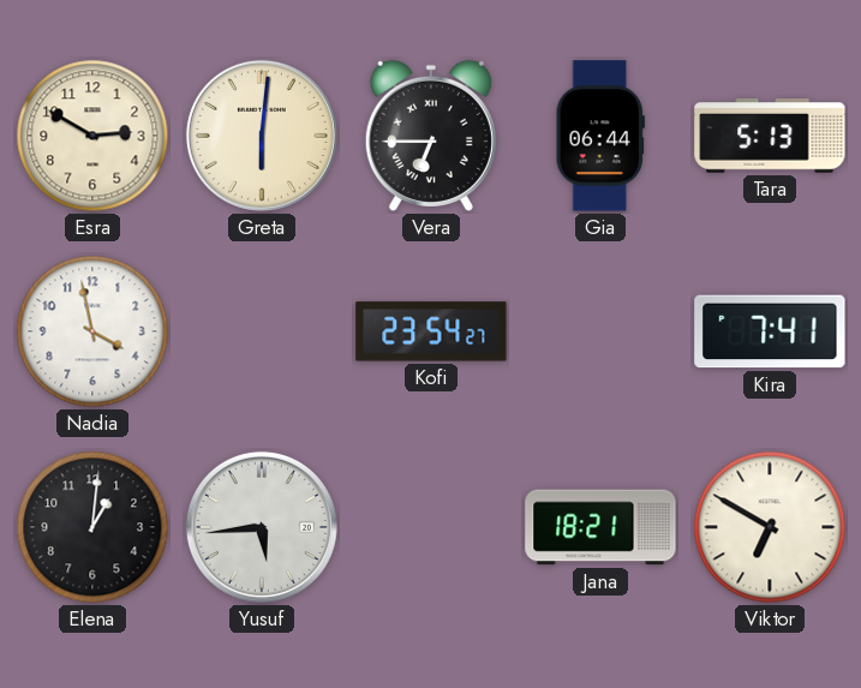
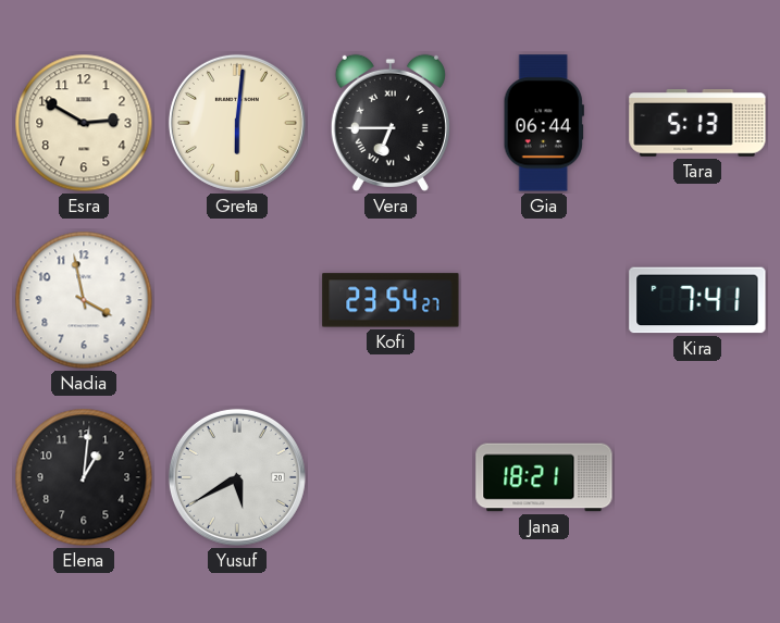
Yusuf: 5:44 -> 5:40
Viktor: 6:50 -> none
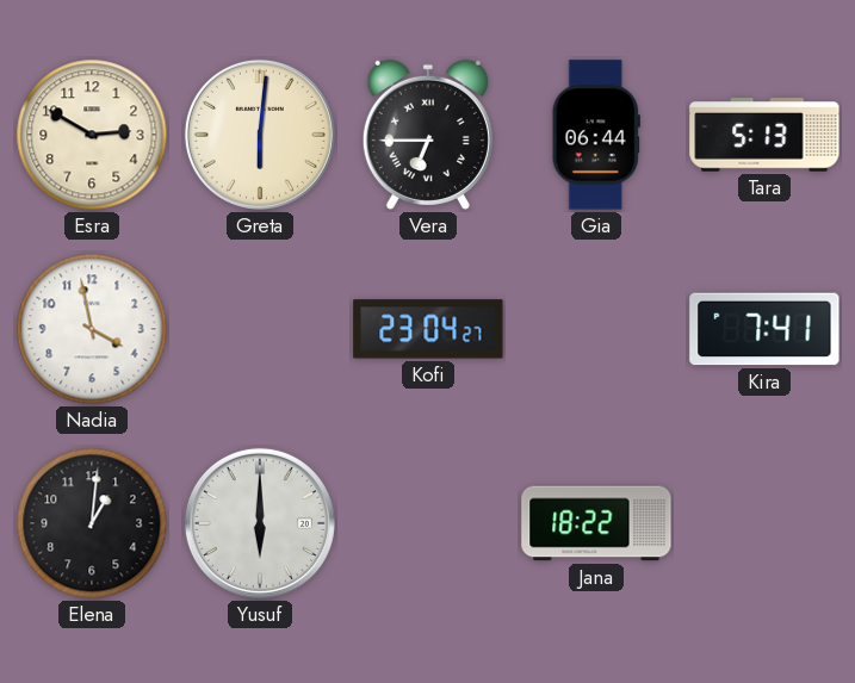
Kofi: 23:54 -> 23:04
Yusuf: 5:40 -> 6:00
Jana: 18:21 -> 18:22
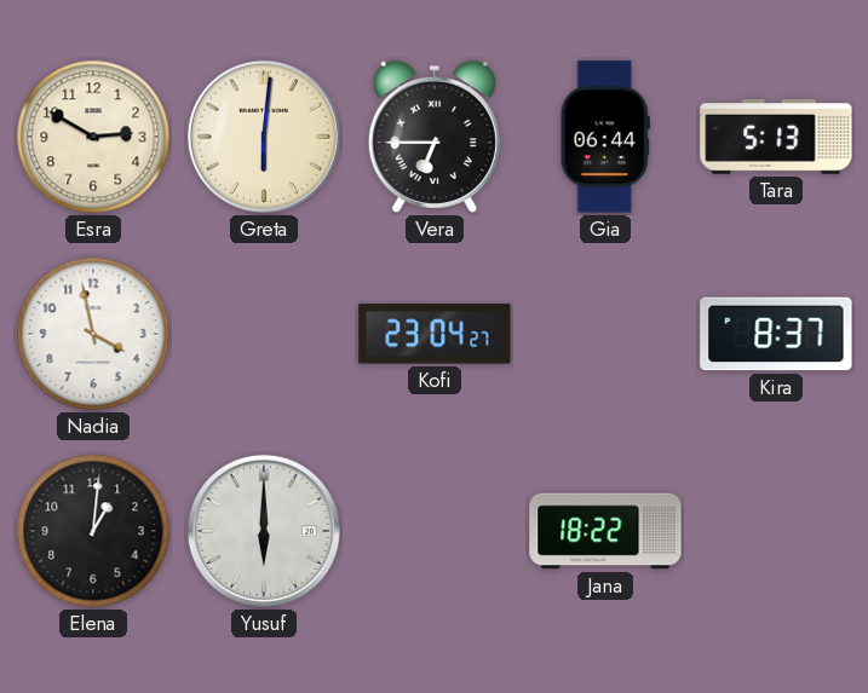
Kira: 7:41 -> 8:37
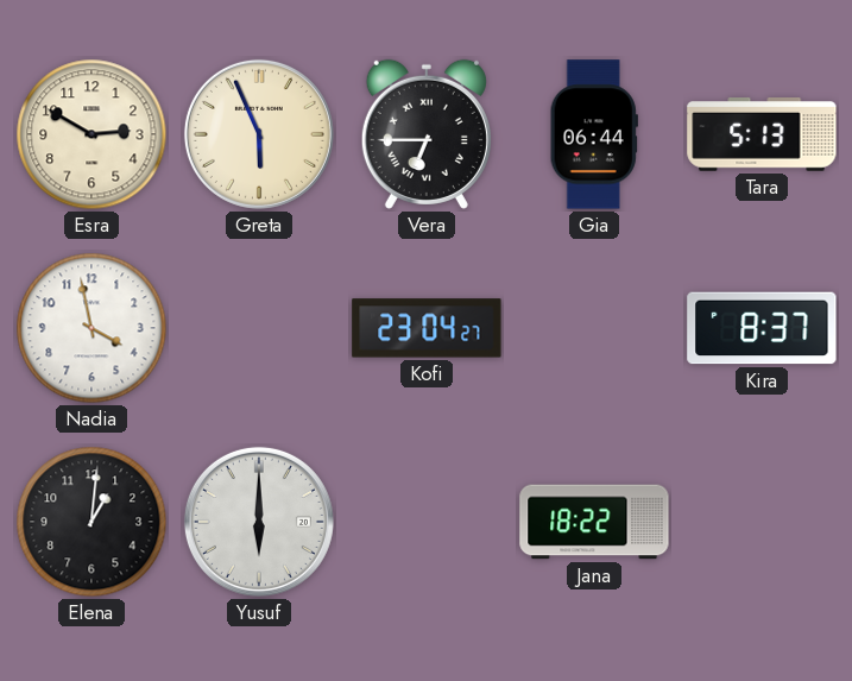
Greta: 6:01 -> 5:56
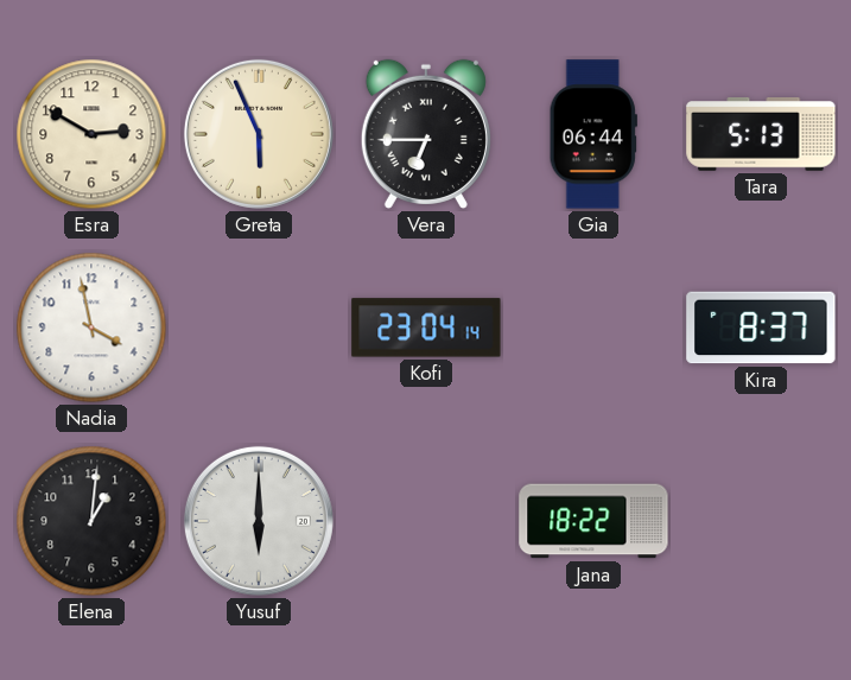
Kofi: 23:04:27 -> 23:04:14
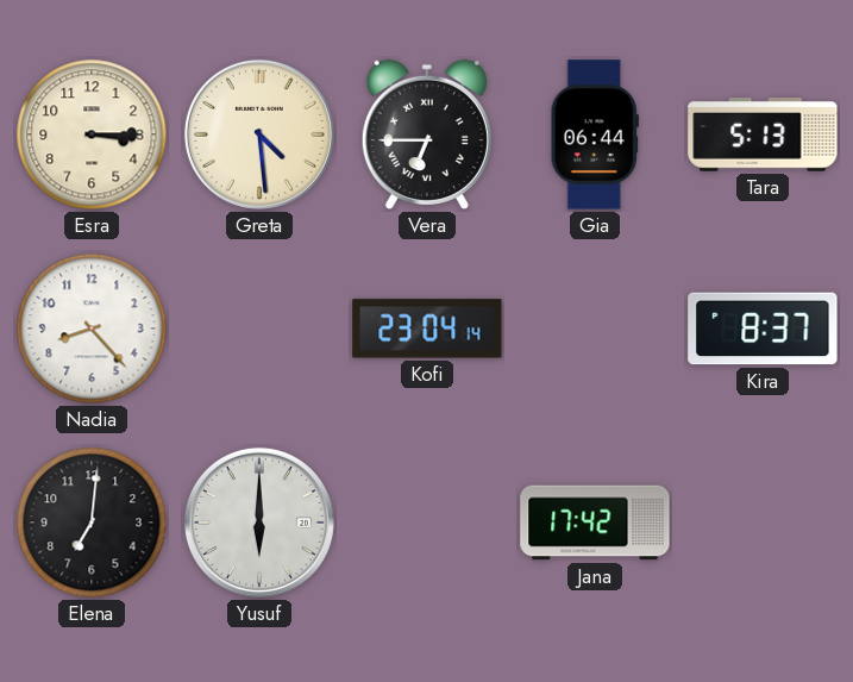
Esra: 2:50 -> 3:15
Greta: 5:56 -> 4:29
Nadia: 3:58 -> 8:23
Elena: 1:01 -> 7:01
Jana: 18:22 -> 17:42
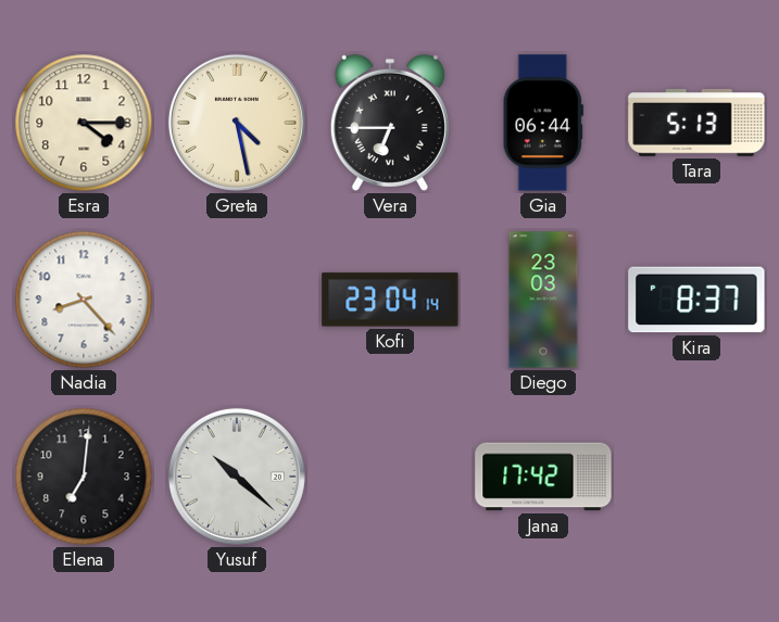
Esra: 3:15 -> 4:15
Greta: 4:29 -> 4:28
Diego: none -> 23:03
Yusuf: 6:00 -> 10:22
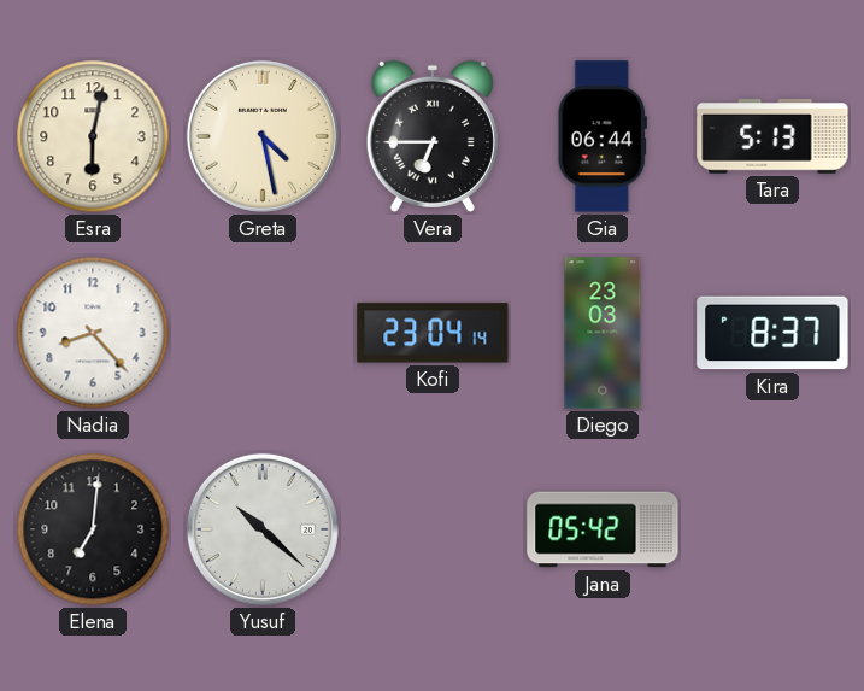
Esra: 4:15 -> 6:02
Jana: 17:42 -> 05:42
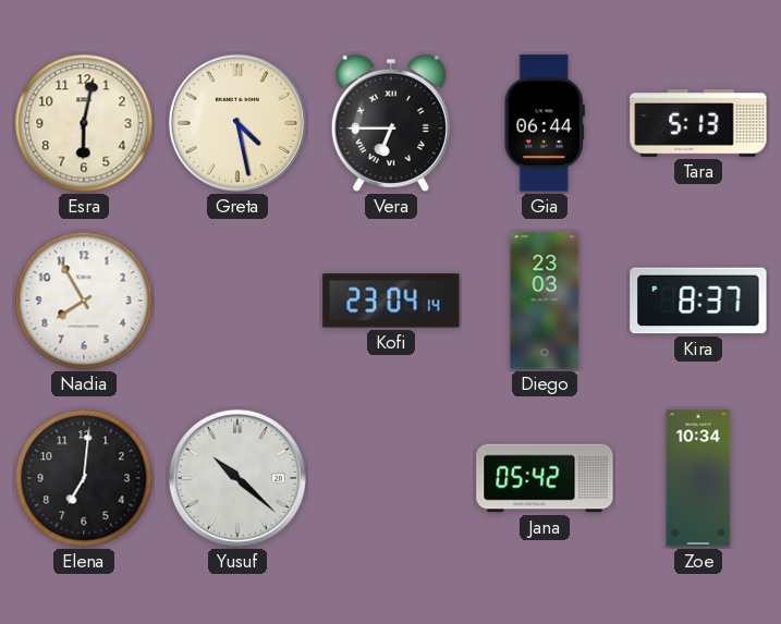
Nadia: 8:23 -> 7:55
Zoe: none -> 10:34
